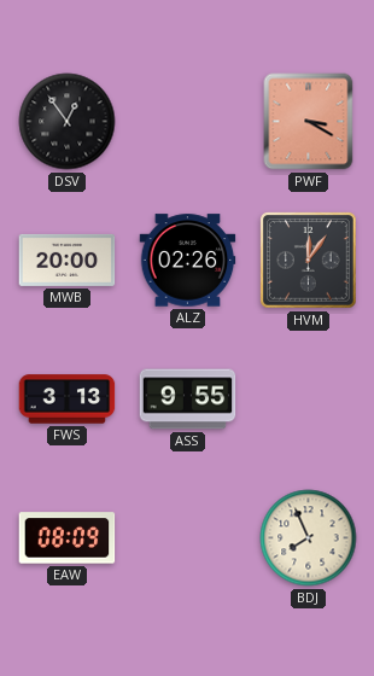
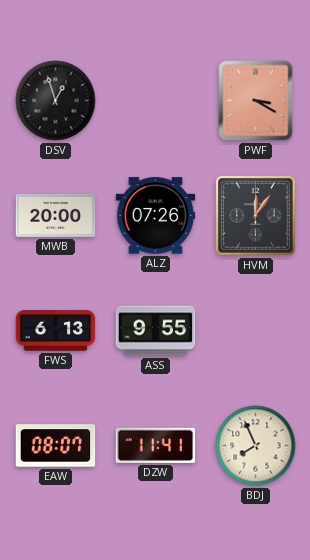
DSV: 12:54 -> 12:57
ALZ: 02:26 -> 07:26
FWS: 3:13 -> 6:13
EAW: 08:09 -> 08:07
DZW: none -> 11:41
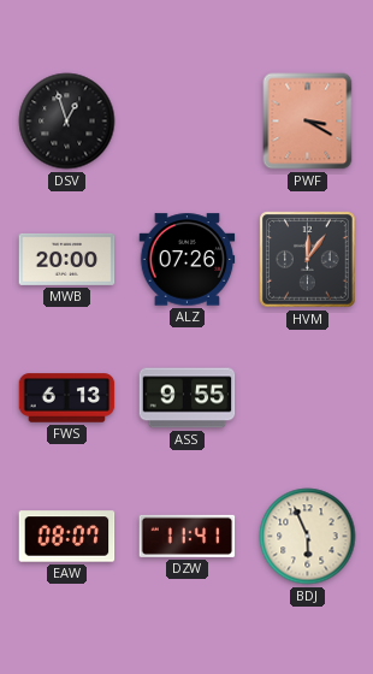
BDJ: 7:56 -> 5:56
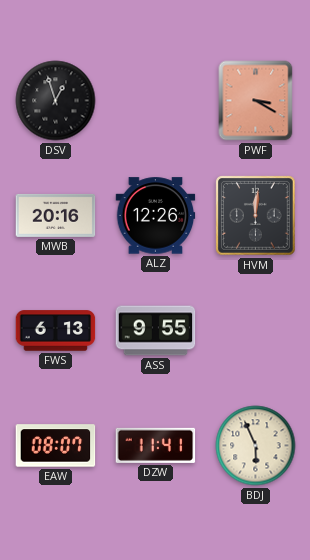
MWB: 20:00 -> 20:16
ALZ: 07:26 -> 12:26
HVM: 12:06 -> 12:01
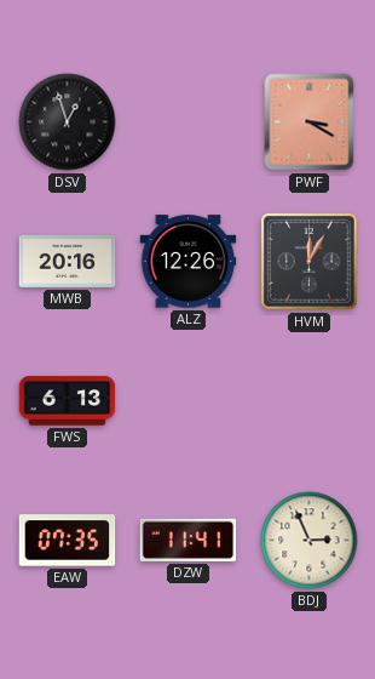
HVM: 12:01 -> 12:05
ASS: 9:55 -> none
EAW: 08:07 -> 07:35
BDJ: 5:56 -> 2:56
